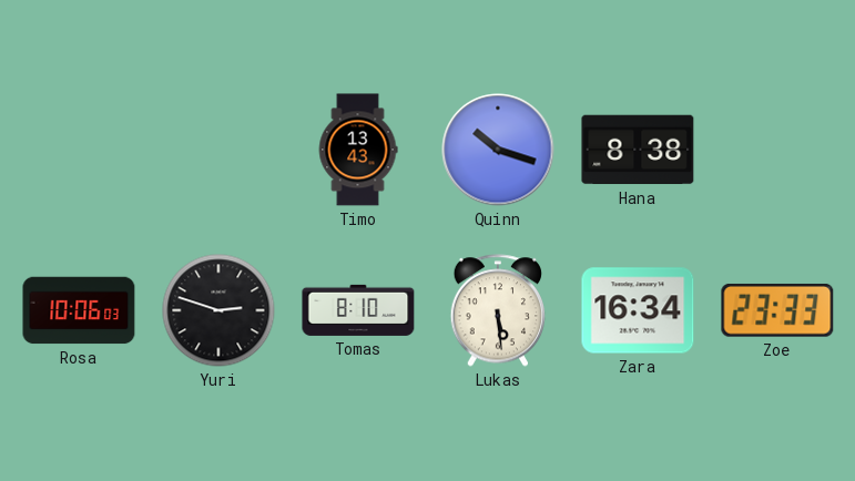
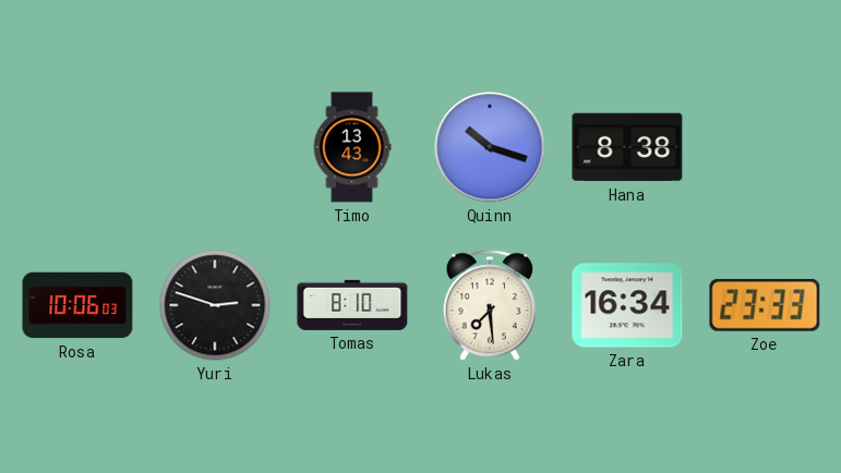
Lukas: 5:29 -> 7:29
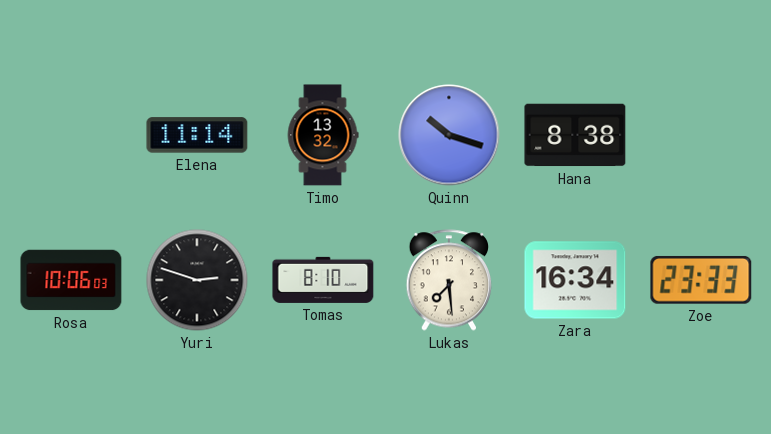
Elena: none -> 11:14
Timo: 13:43 -> 13:32
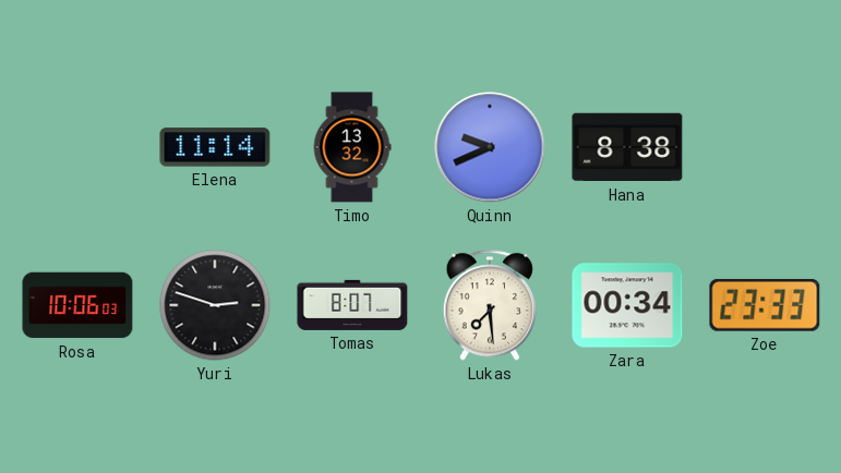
Quinn: 10:18 -> 9:41
Tomas: 8:10 -> 8:07
Zara: 16:34 -> 00:34
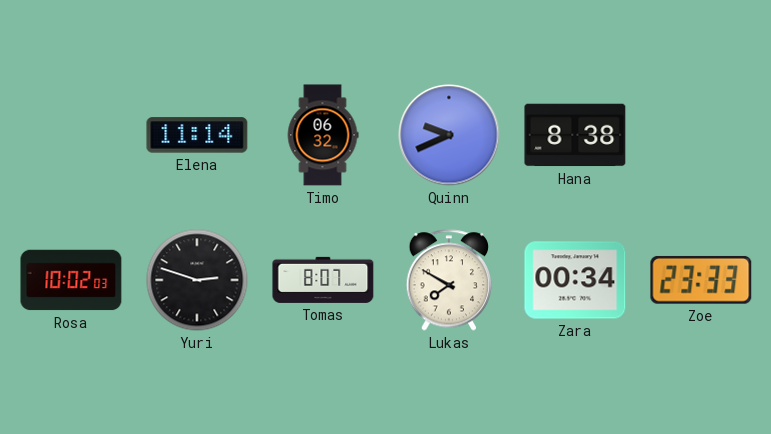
Timo: 13:32 -> 06:32
Rosa: 10:06 -> 10:02
Lukas: 7:29 -> 7:50
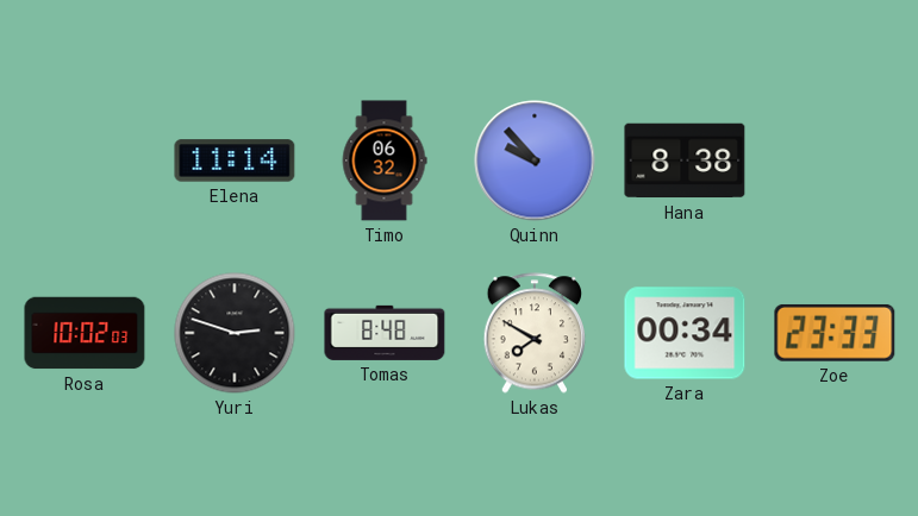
Quinn: 9:41 -> 9:53
Tomas: 8:07 -> 8:48
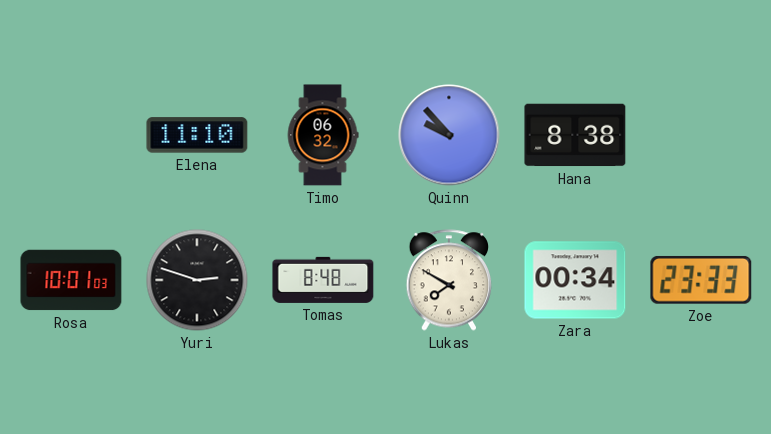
Elena: 11:14 -> 11:10
Rosa: 10:02 -> 10:01
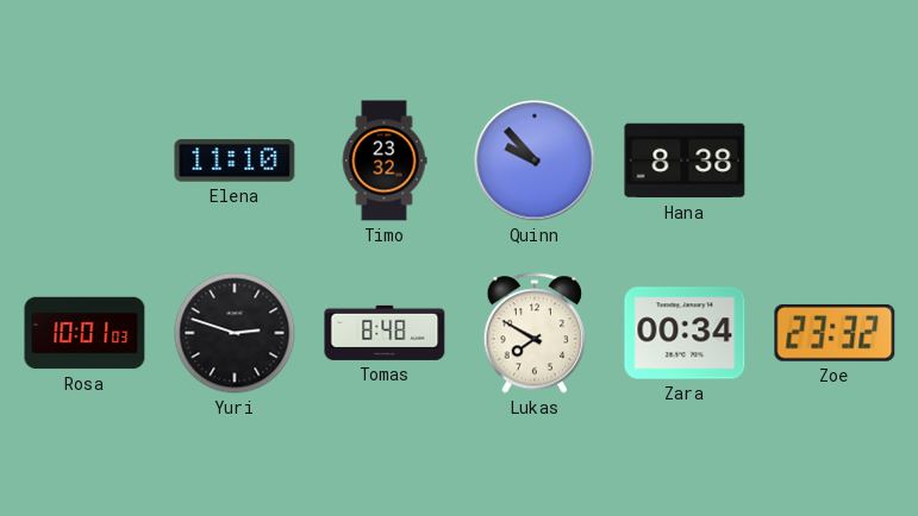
Timo: 06:32 -> 23:32
Zoe: 23:33 -> 23:32
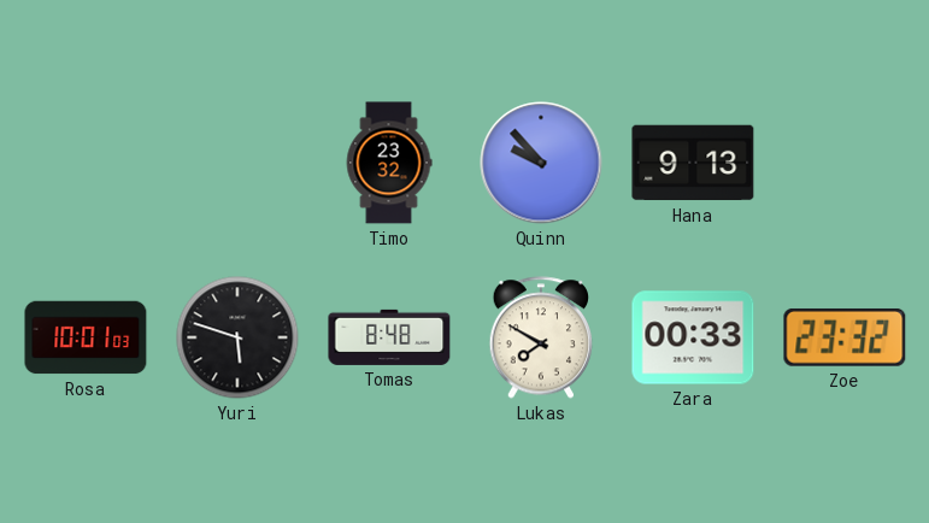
Elena: 11:10 -> none
Hana: 8:38 -> 9:13
Yuri: 2:48 -> 5:48
Zara: 00:34 -> 00:33
